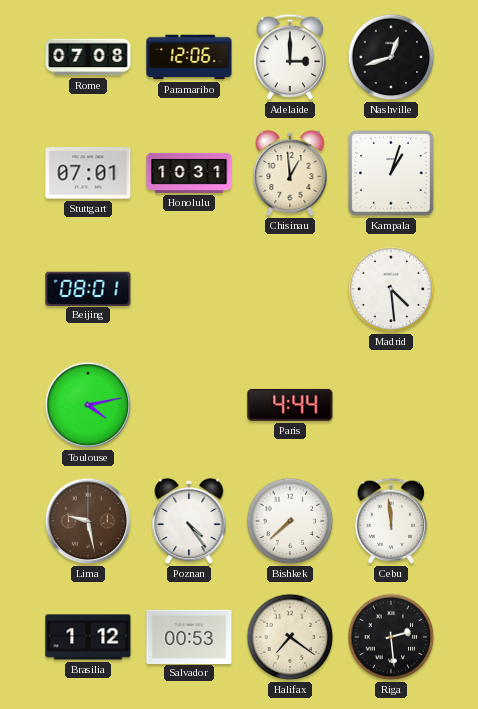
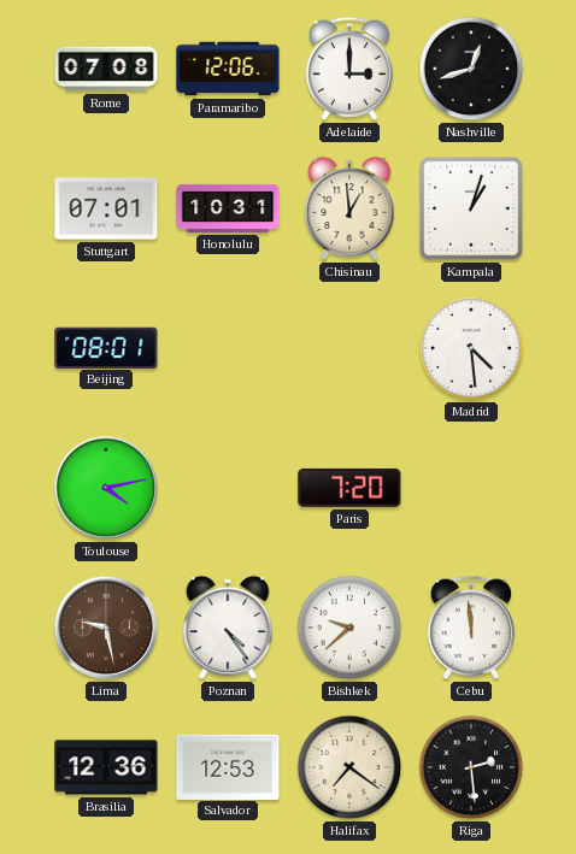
Paris: 4:44 -> 7:20
Bishkek: 7:38 -> 9:38
Brasilia: 1:12 -> 12:36
Salvador: 00:53 -> 12:53
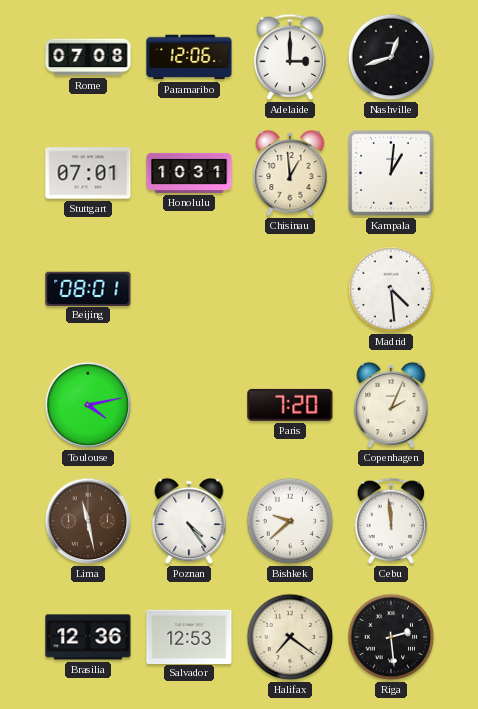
Kampala: 1:03 -> 1:01
Copenhagen: none -> 2:04
Lima: 9:28 -> 11:28
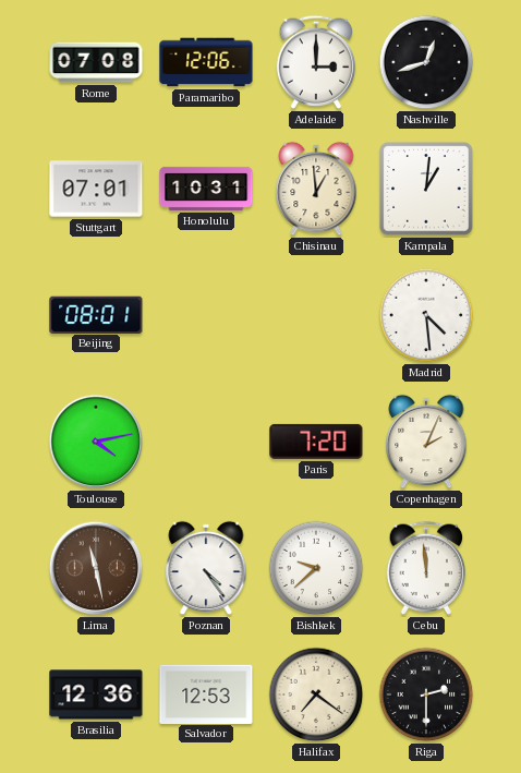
Riga: 2:29 -> 2:30
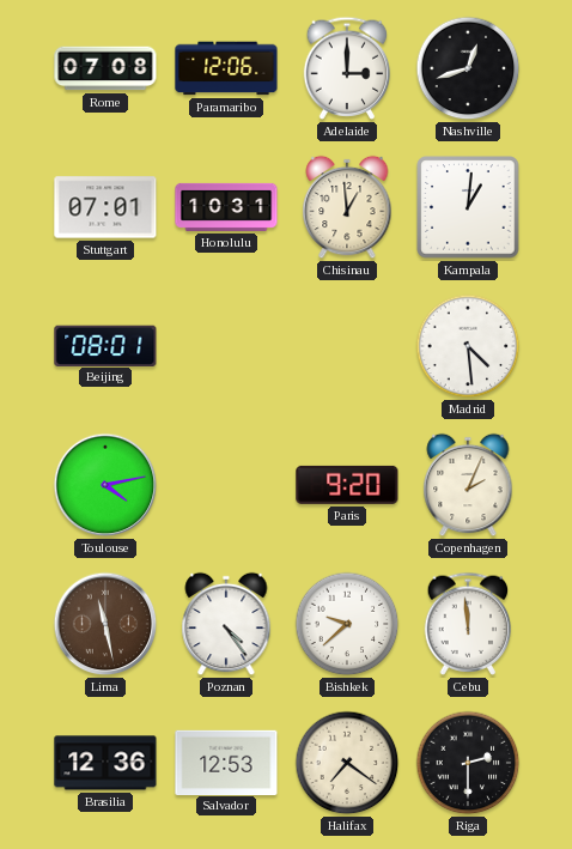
Paris: 7:20 -> 9:20
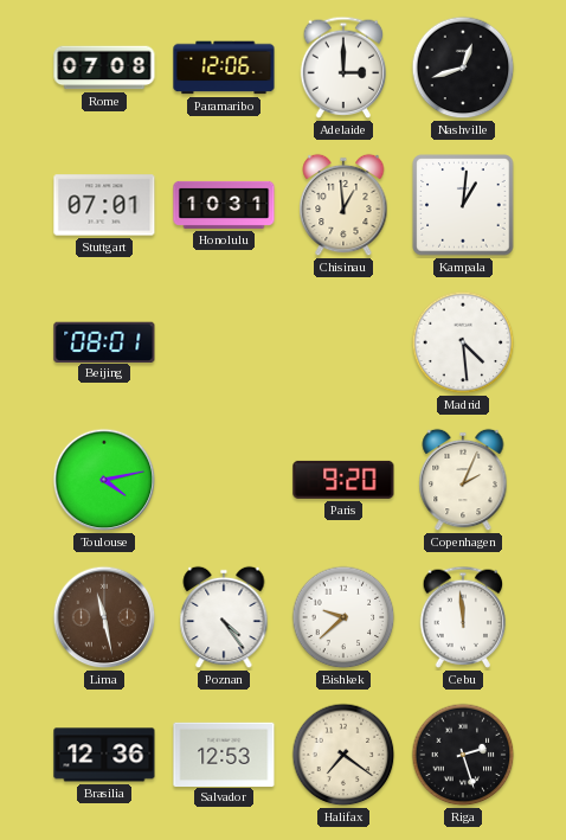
Riga: 2:30 -> 2:27
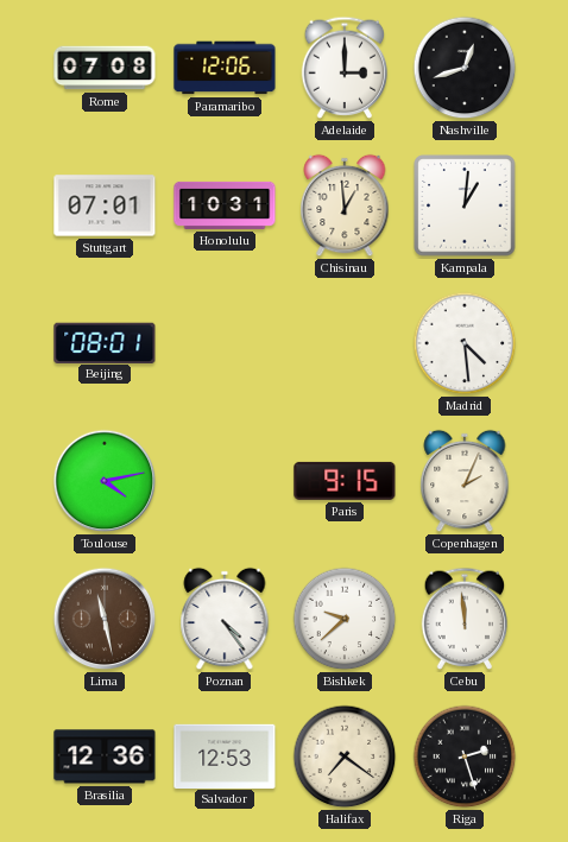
Paris: 9:20 -> 9:15
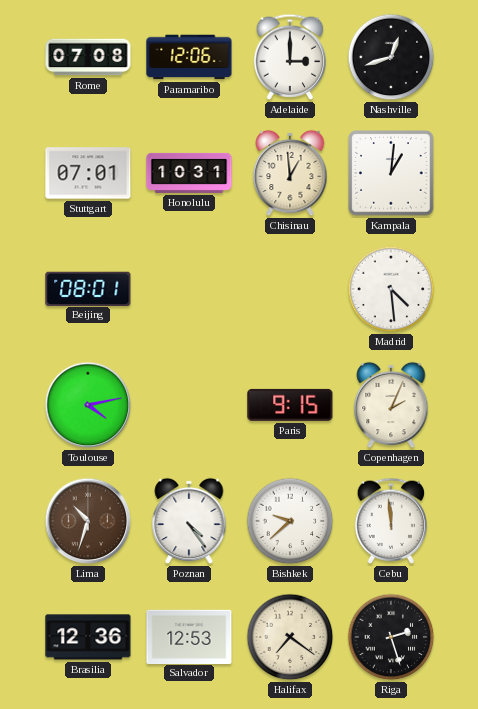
Lima: 11:28 -> 10:33
